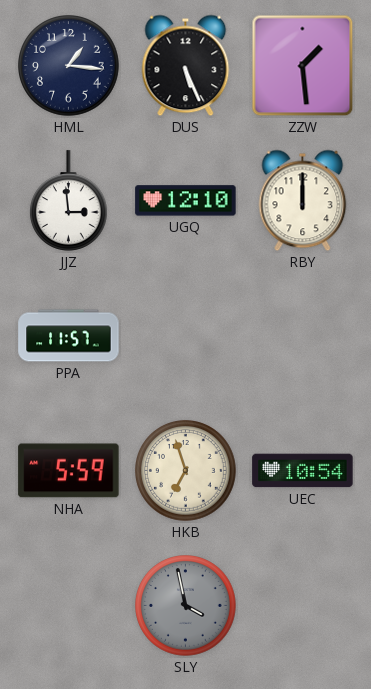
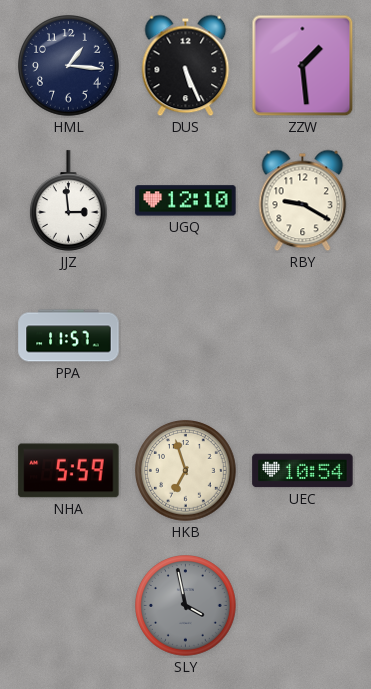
RBY: 12:00 -> 9:20
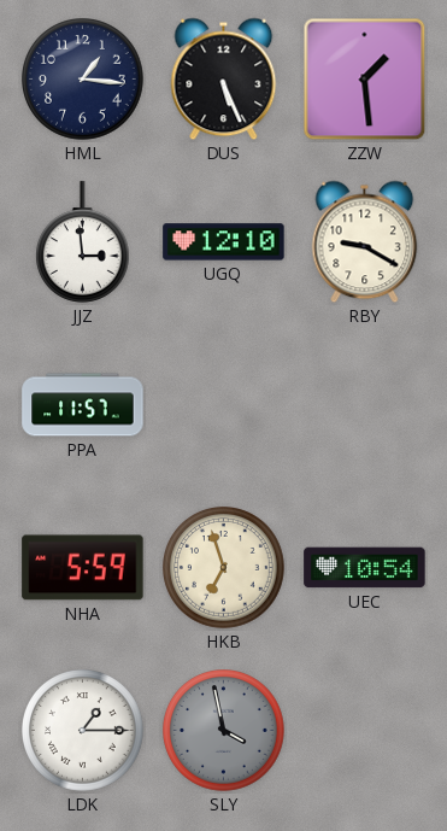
LDK: none -> 1:15
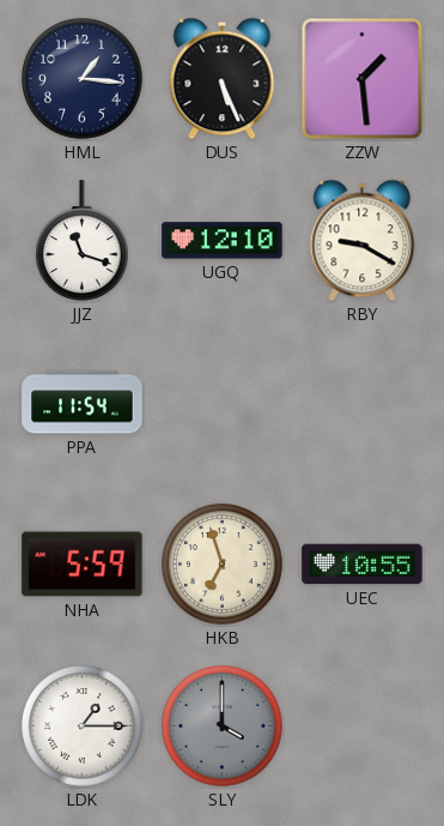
JJZ: 2:59 -> 11:18
PPA: 11:57 -> 11:54
UEC: 10:54 -> 10:55
SLY: 3:58 -> 4:00
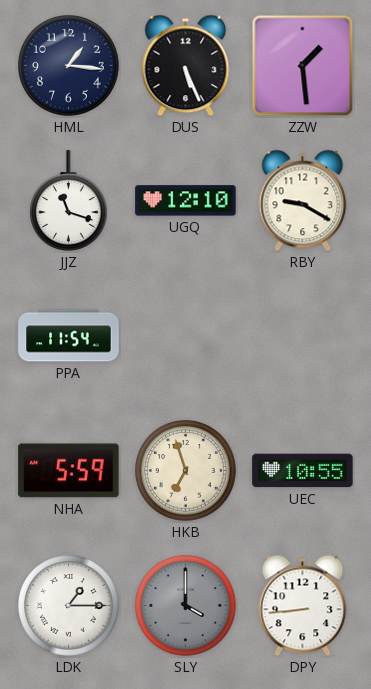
DPY: none -> 8:44
